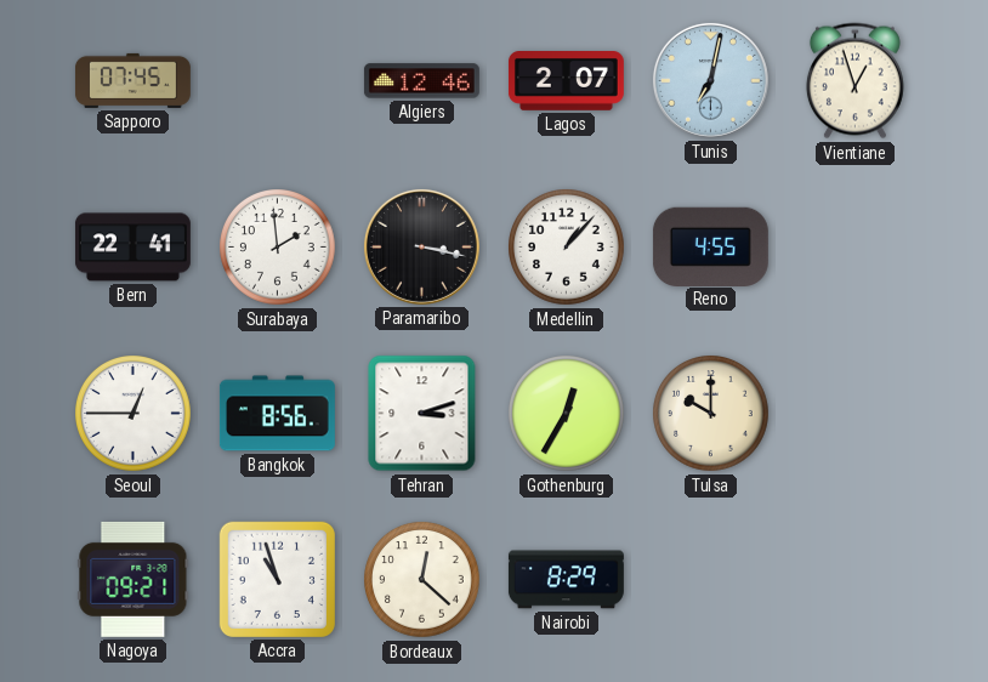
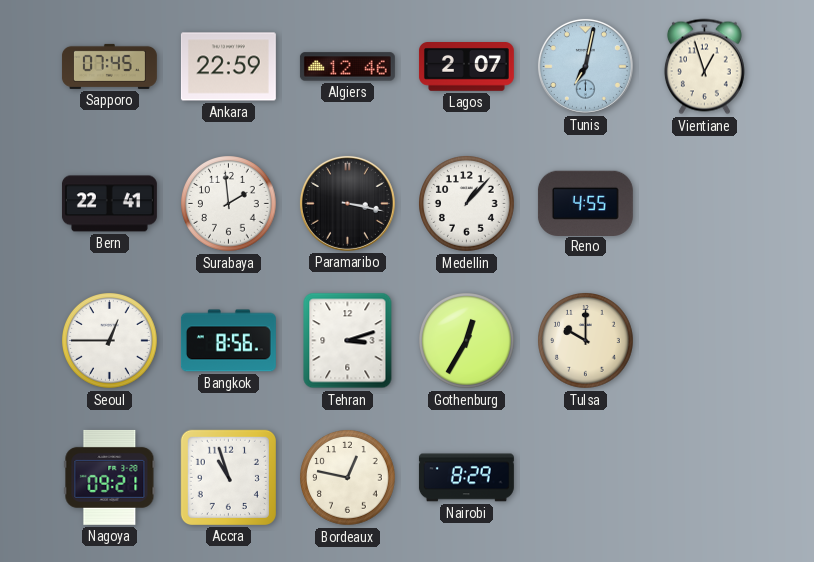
Ankara: none -> 22:59
Bordeaux: 12:22 -> 12:47
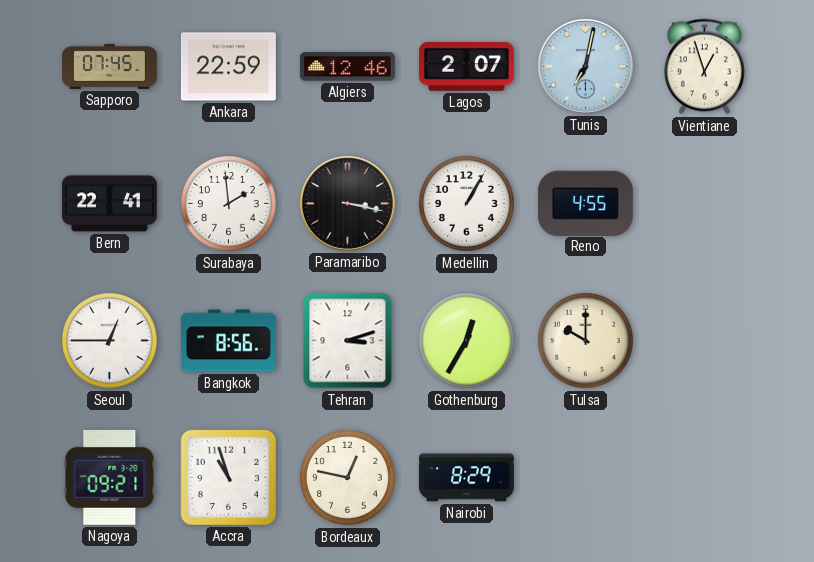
Medellin: 1:07 -> 1:05
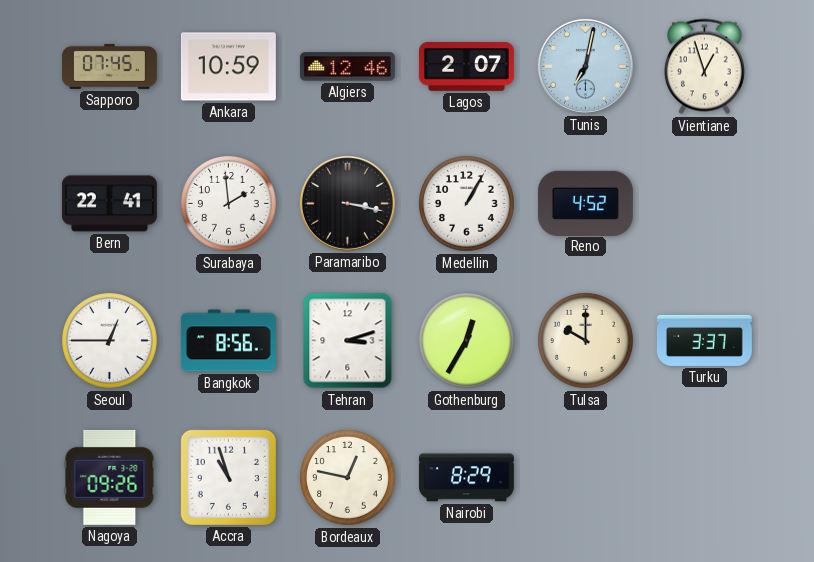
Ankara: 22:59 -> 10:59
Reno: 4:55 -> 4:52
Turku: none -> 3:37
Nagoya: 09:21 -> 09:26
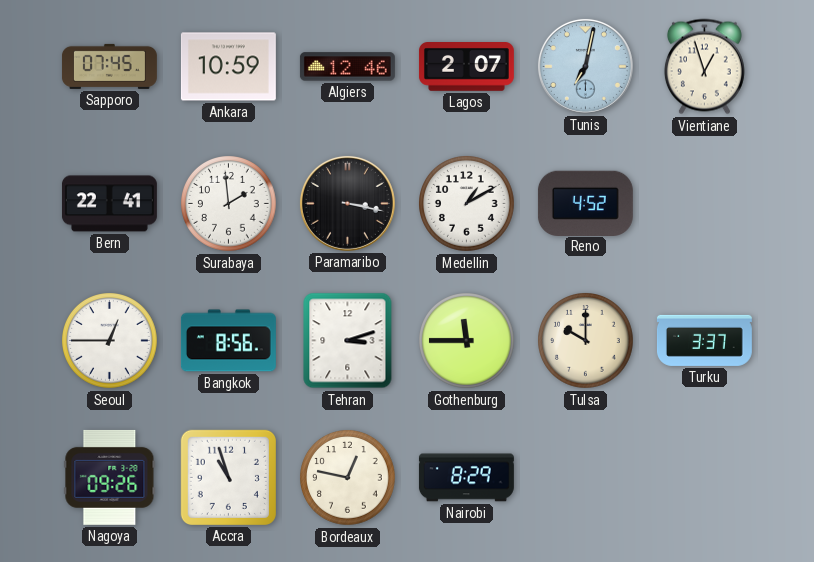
Medellin: 1:05 -> 1:10
Gothenburg: 12:35 -> 11:45
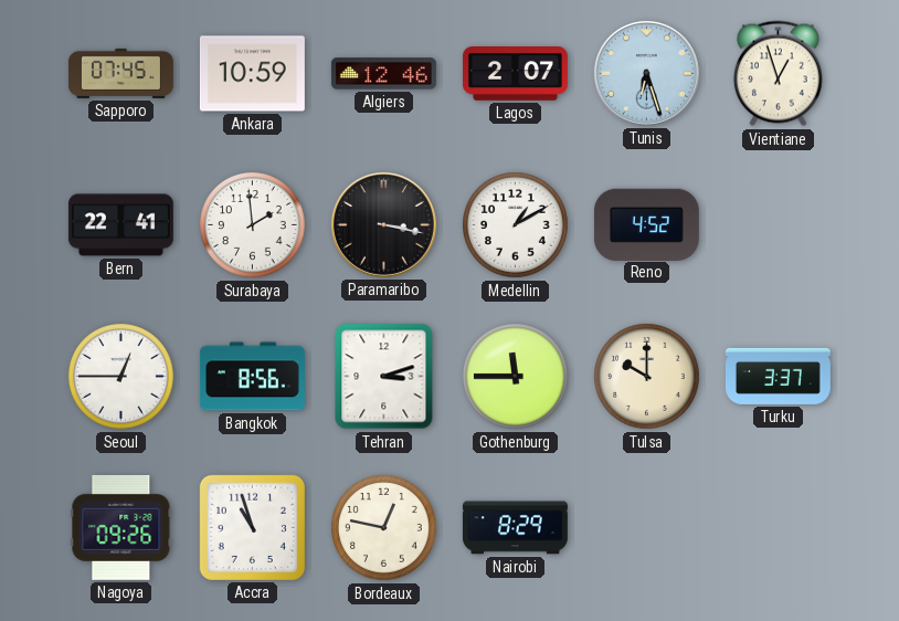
Tunis: 7:02 -> 6:27
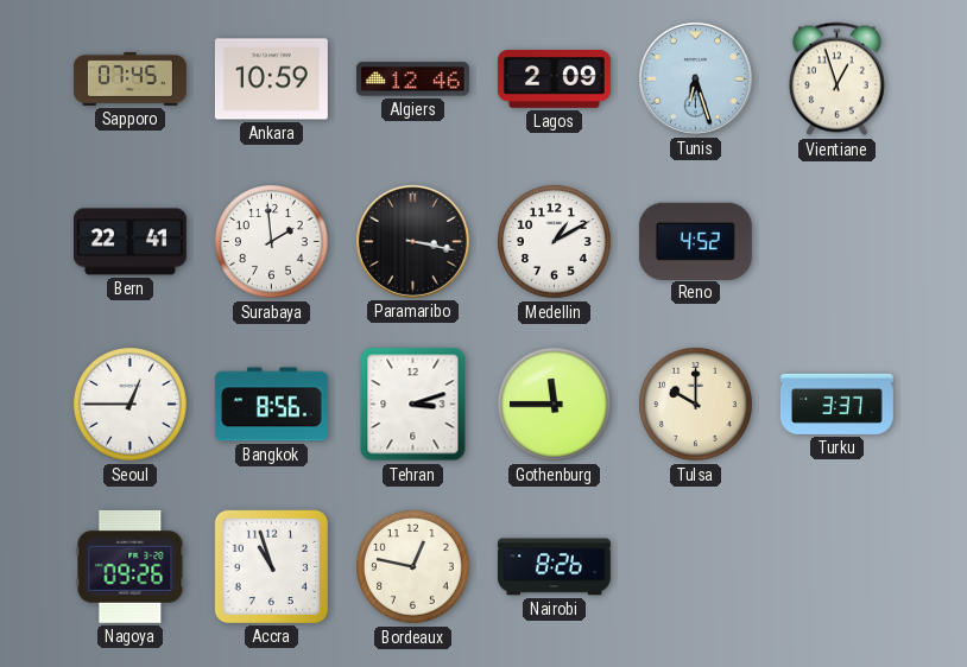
Lagos: 2:07 -> 2:09
Nairobi: 8:29 -> 8:26
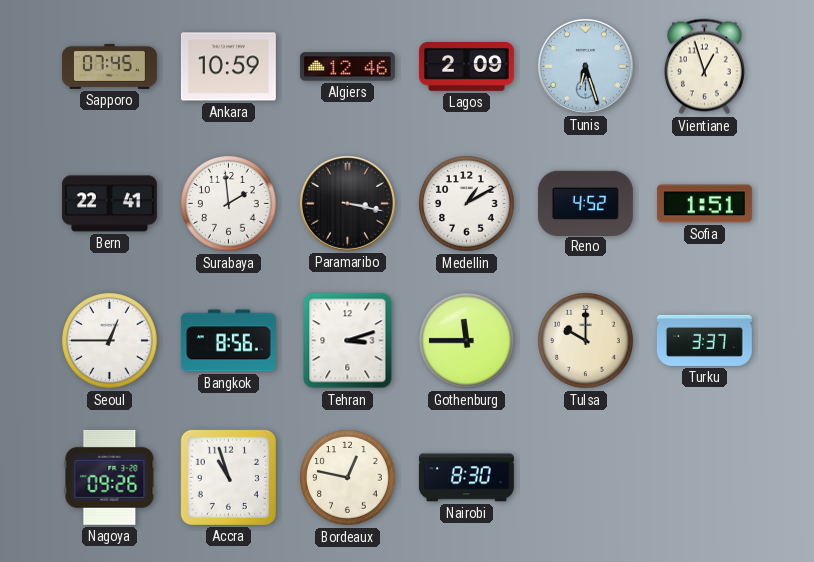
Sofia: none -> 1:51
Nairobi: 8:26 -> 8:30
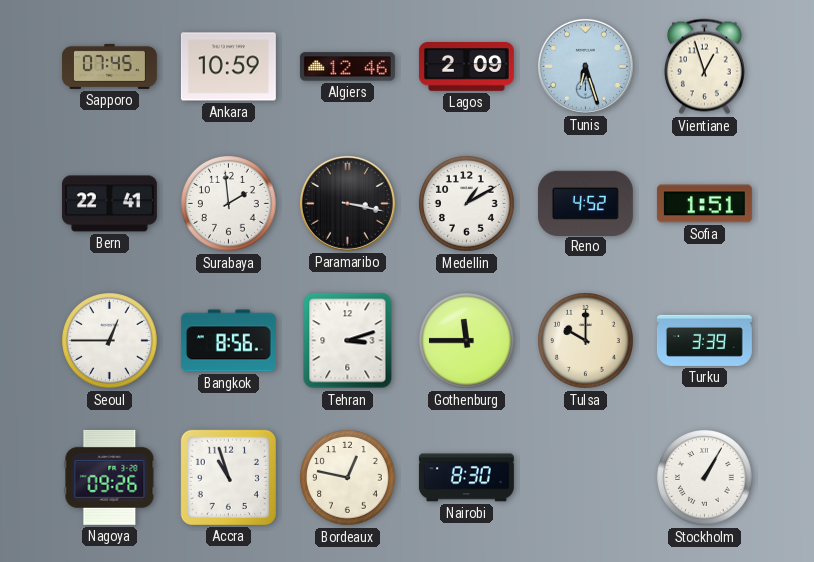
Turku: 3:37 -> 3:39
Stockholm: none -> 1:05
